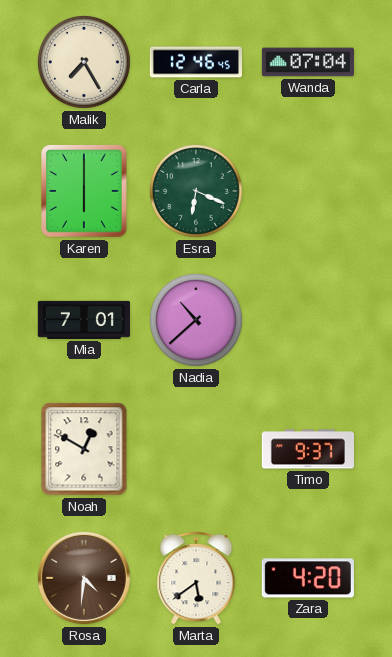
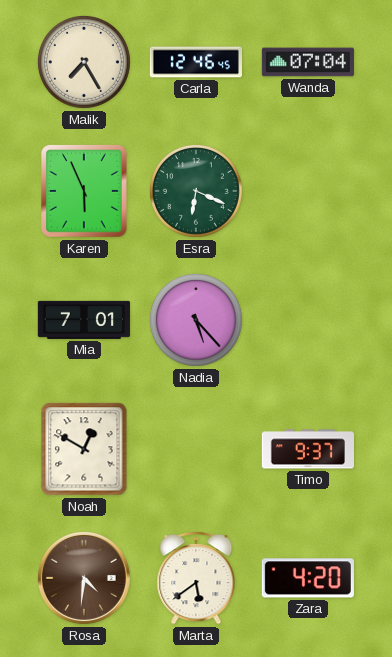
Karen: 6:00 -> 5:56
Nadia: 10:38 -> 5:23
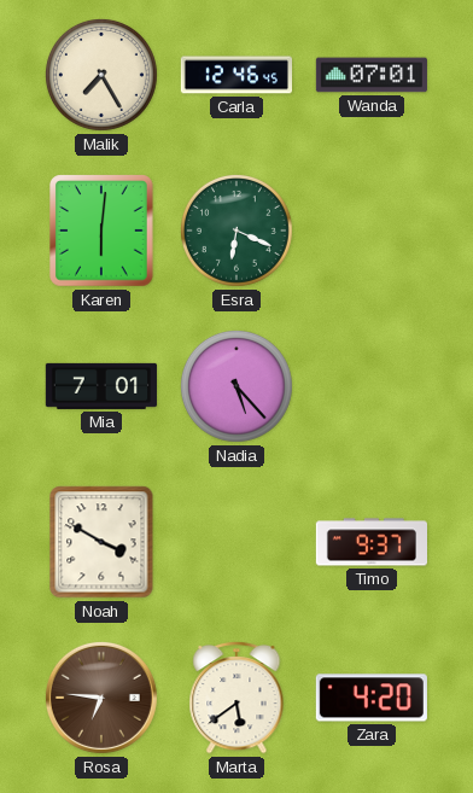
Wanda: 07:04 -> 07:01
Karen: 5:56 -> 6:01
Noah: 12:50 -> 3:50
Rosa: 4:31 -> 6:46
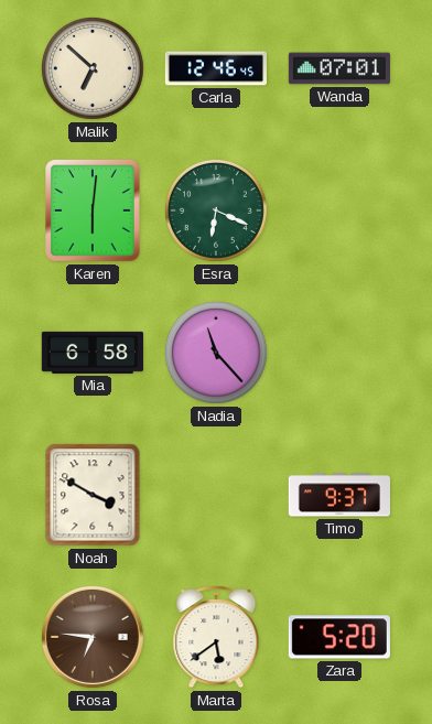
Malik: 7:25 -> 6:52
Mia: 7:01 -> 6:58
Nadia: 5:23 -> 11:23
Zara: 4:20 -> 5:20
